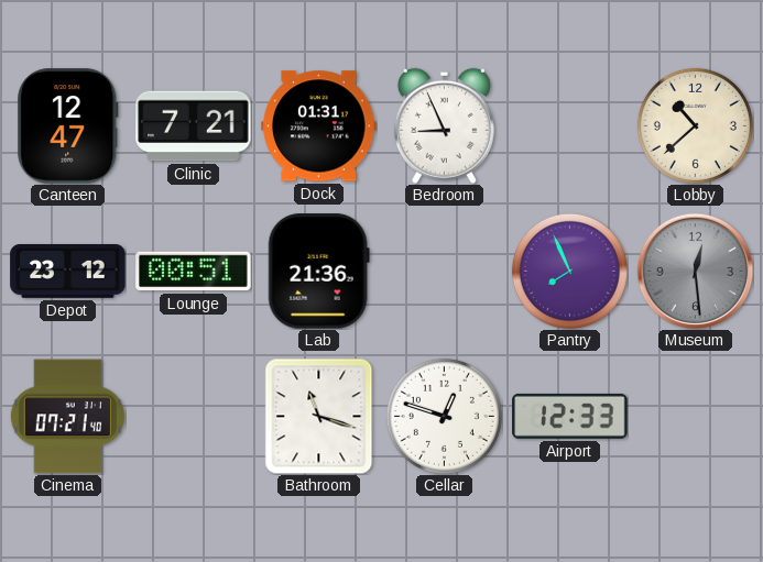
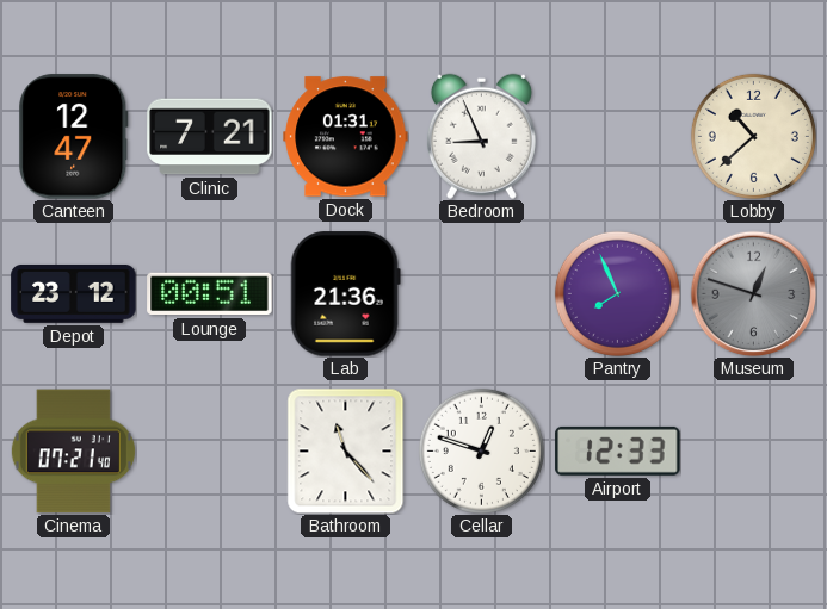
Museum: 12:29 -> 12:48
Bathroom: 11:18 -> 11:23
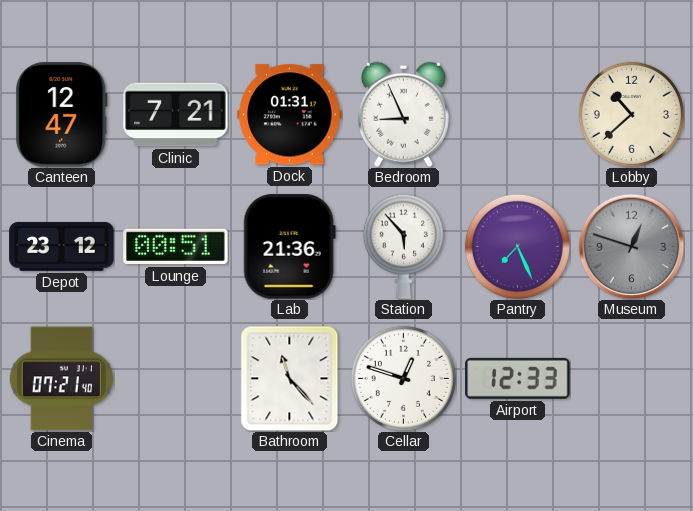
Station: none -> 5:53
Pantry: 7:56 -> 7:26
